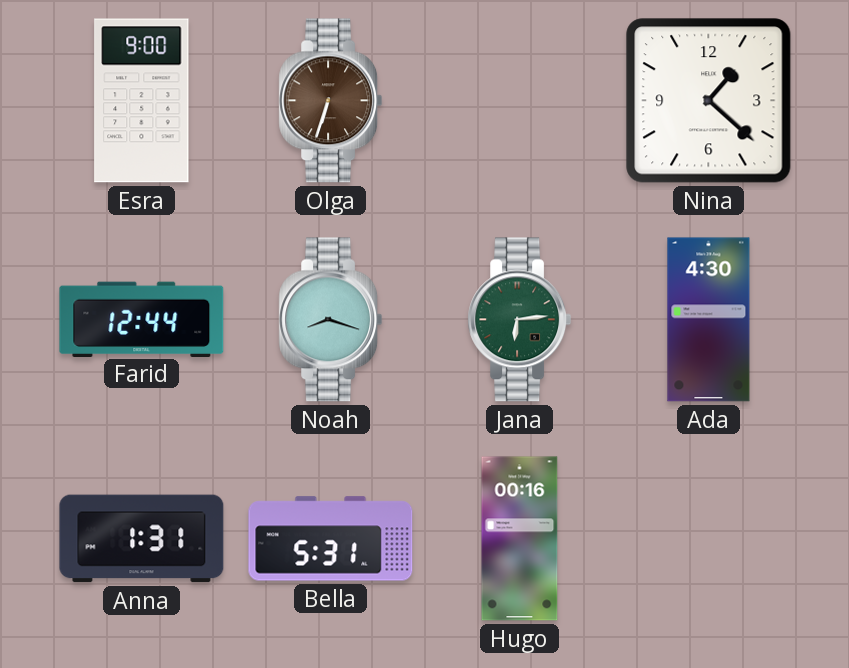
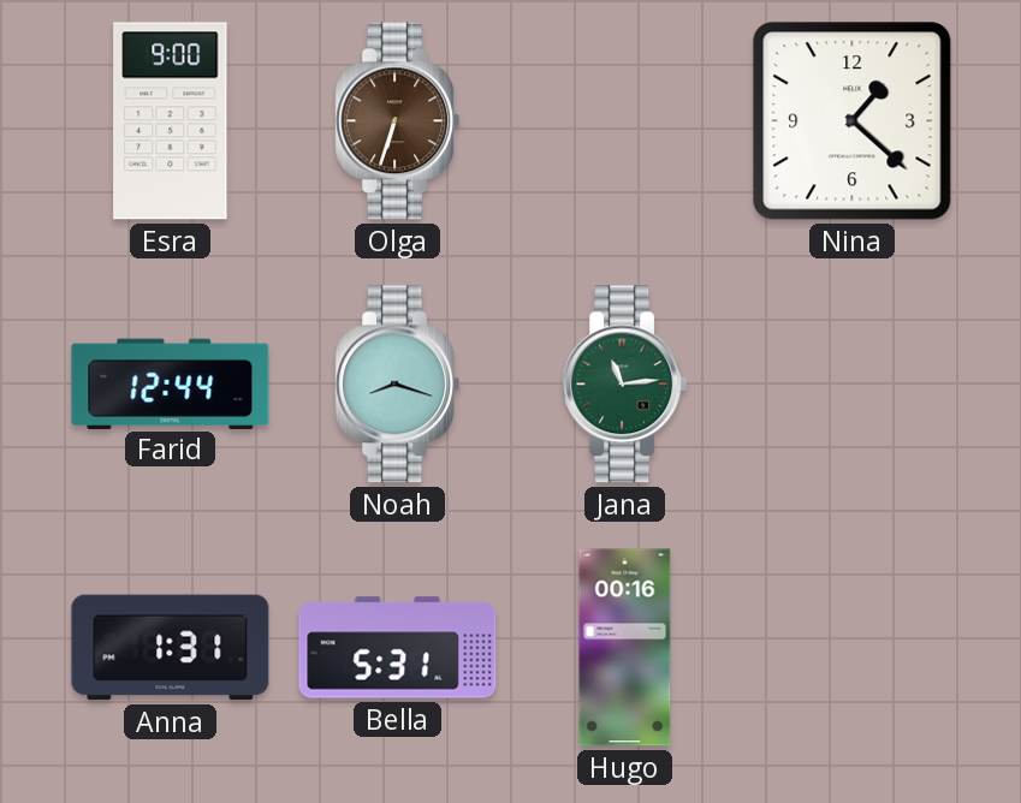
Jana: 6:14 -> 11:14
Ada: 4:30 -> none
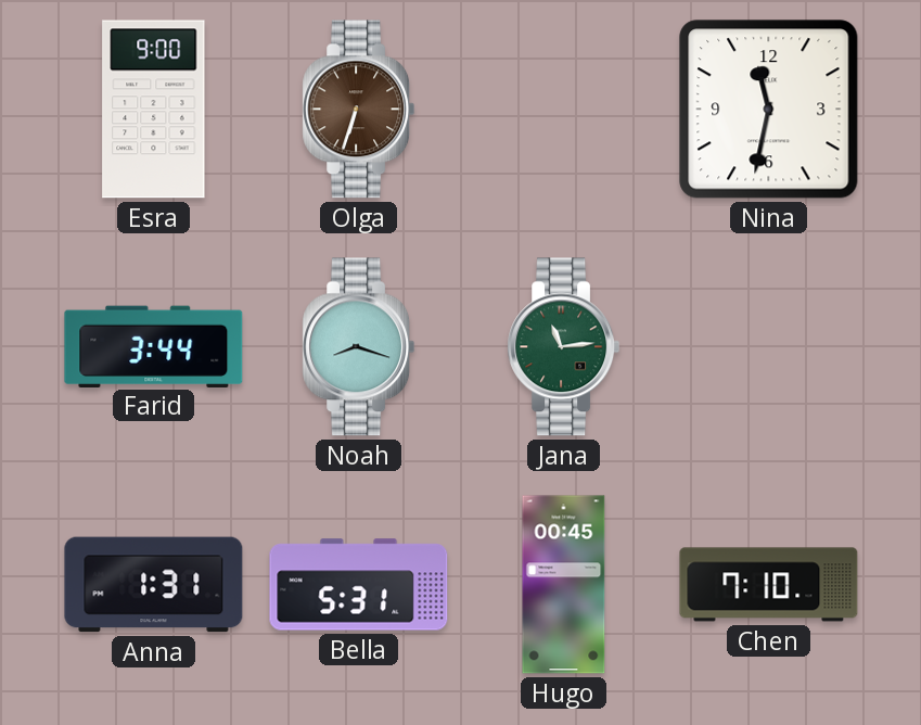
Nina: 1:22 -> 11:32
Farid: 12:44 -> 3:44
Hugo: 00:16 -> 00:45
Chen: none -> 7:10
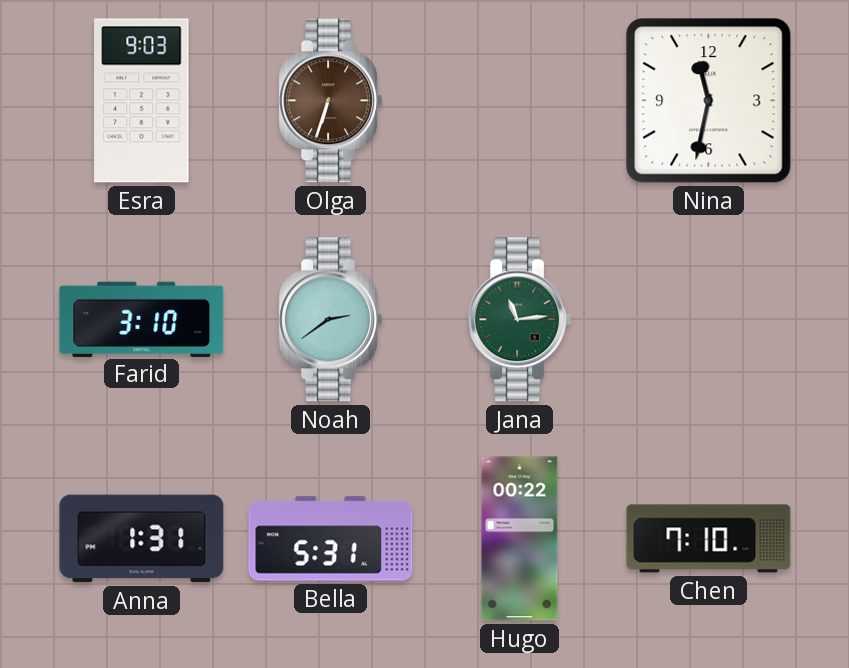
Esra: 9:00 -> 9:03
Farid: 3:44 -> 3:10
Noah: 8:18 -> 2:39
Hugo: 00:45 -> 00:22
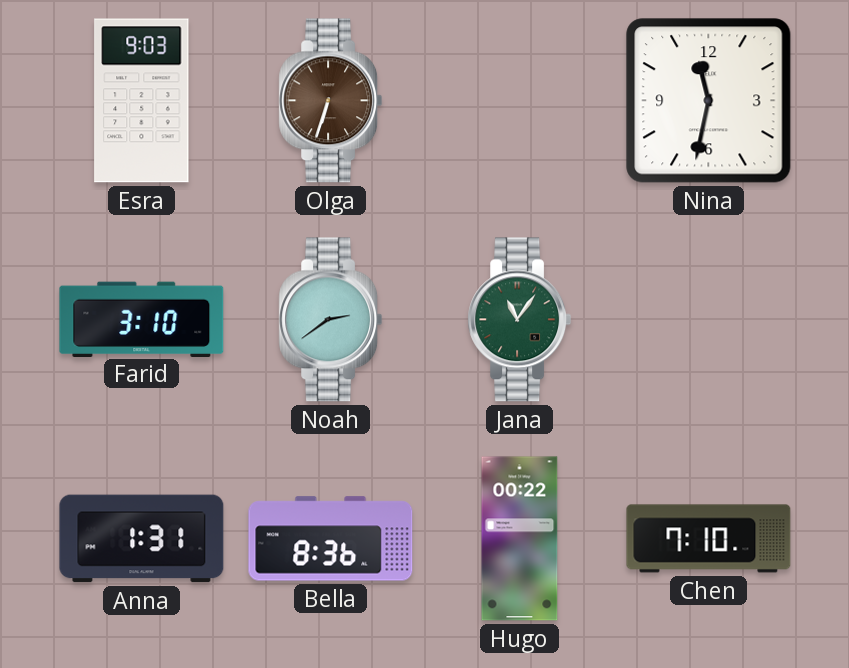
Jana: 11:14 -> 11:06
Bella: 5:31 -> 8:36
